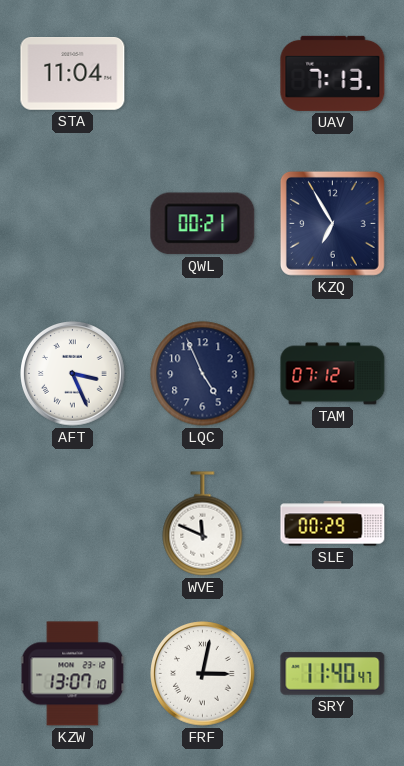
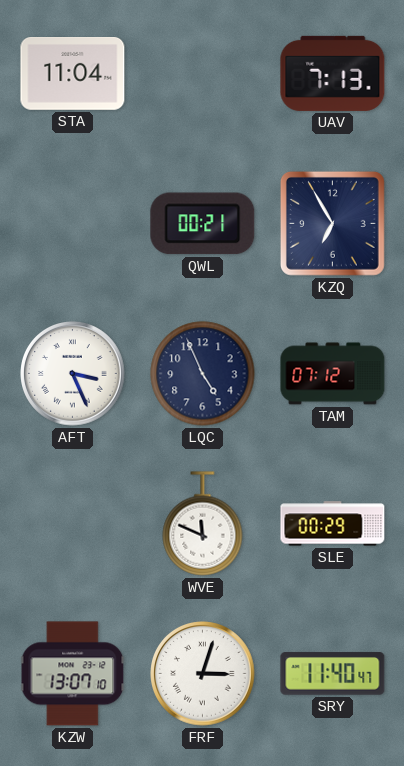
FRF: 3:02 -> 3:03
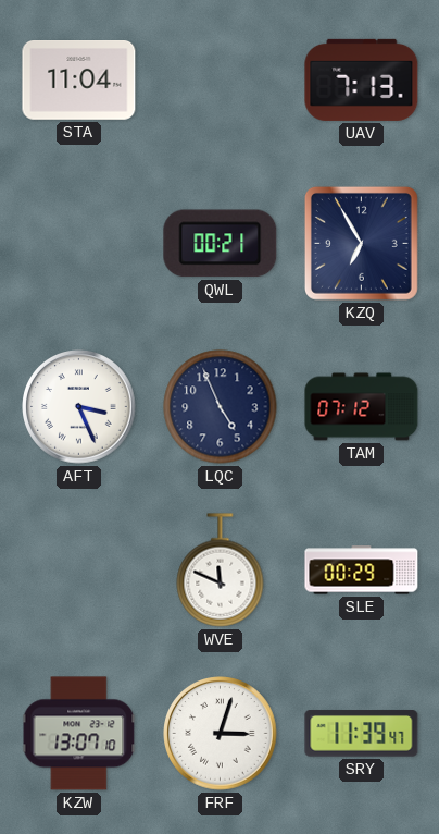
SRY: 11:40 -> 11:39
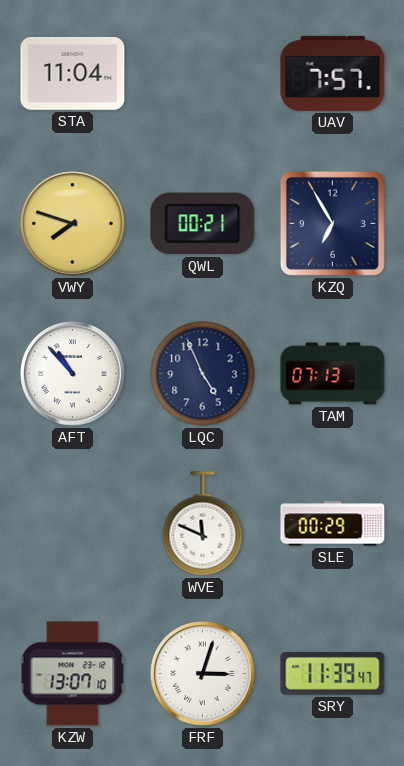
UAV: 7:13 -> 7:57
VWY: none -> 7:48
AFT: 3:26 -> 10:53
TAM: 07:12 -> 07:13
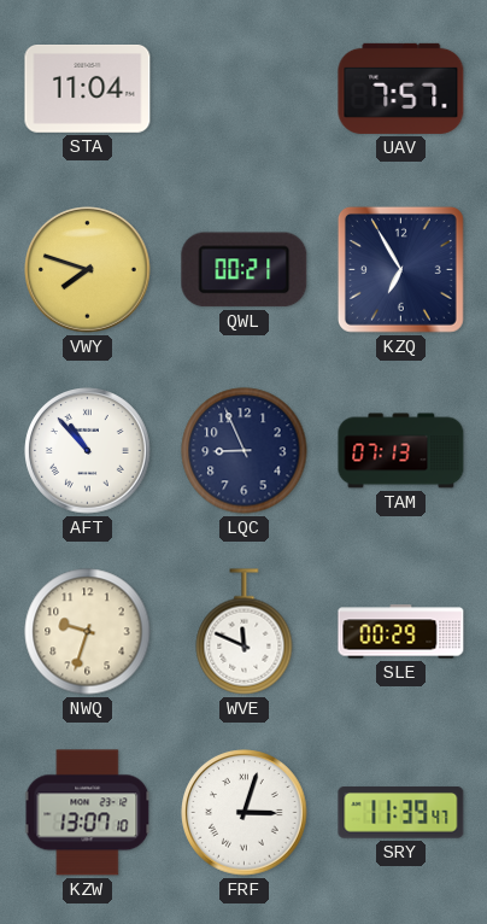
LQC: 4:56 -> 8:56
NWQ: none -> 9:33
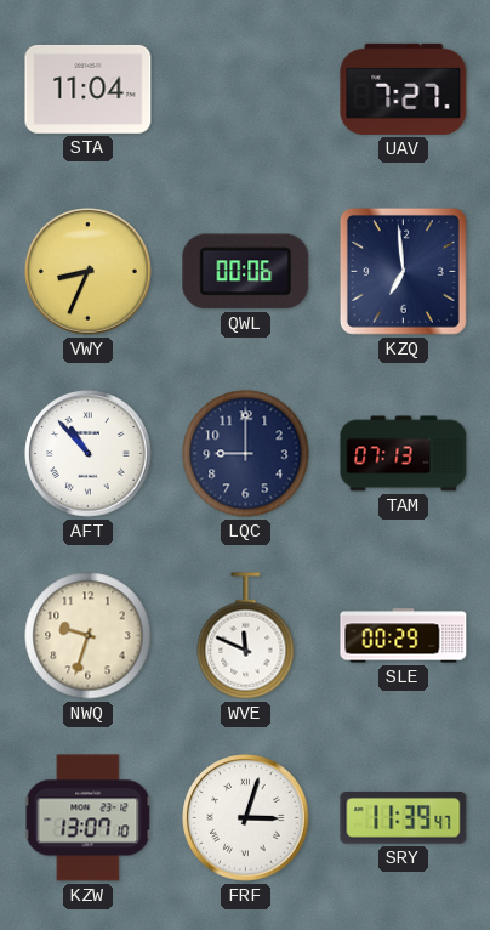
UAV: 7:57 -> 7:27
VWY: 7:48 -> 8:34
QWL: 00:21 -> 00:06
KZQ: 6:55 -> 6:59
LQC: 8:56 -> 9:00
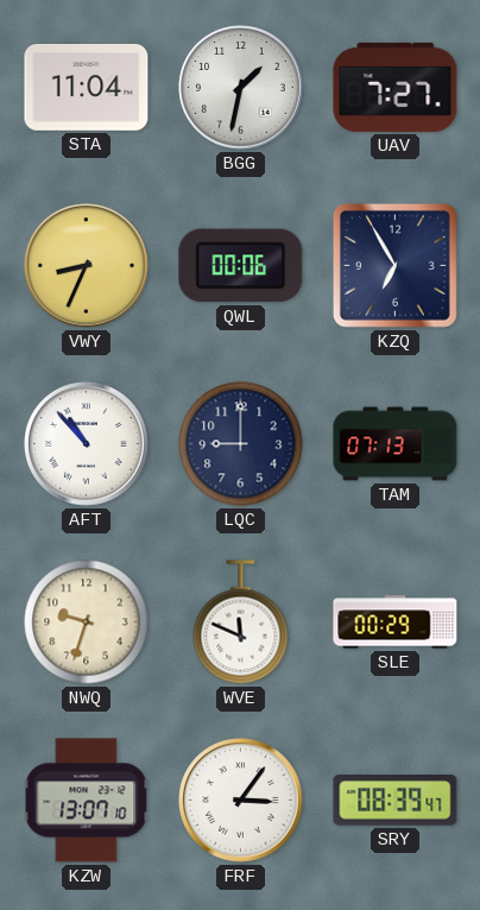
BGG: none -> 1:32
KZQ: 6:59 -> 6:55
FRF: 3:03 -> 3:06
SRY: 11:39 -> 08:39
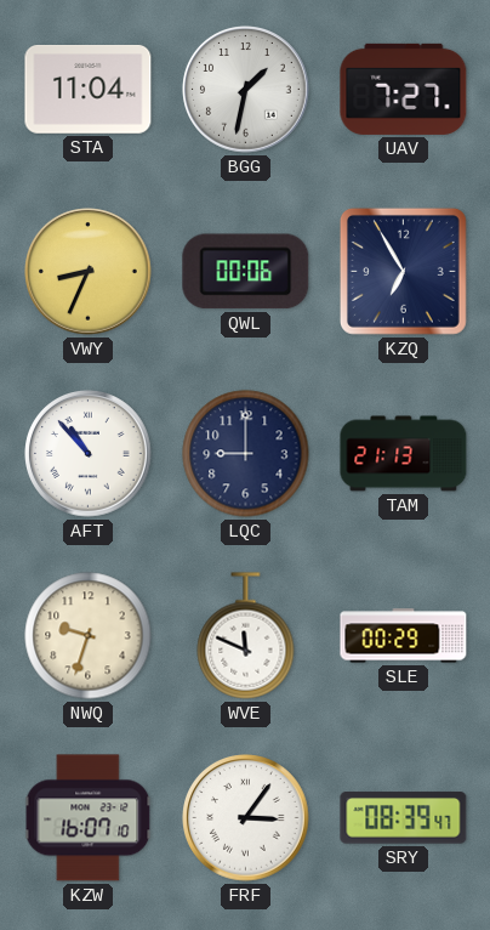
TAM: 07:13 -> 21:13
KZW: 13:07 -> 16:07
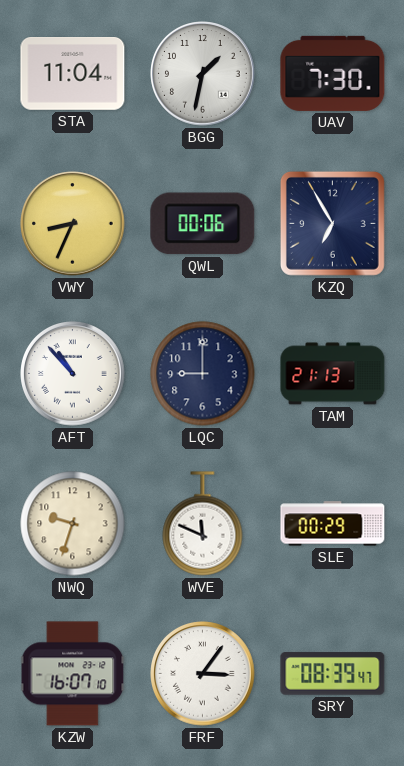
UAV: 7:27 -> 7:30
